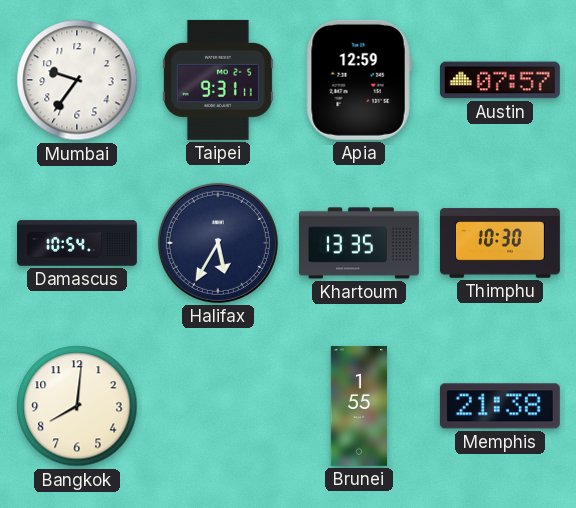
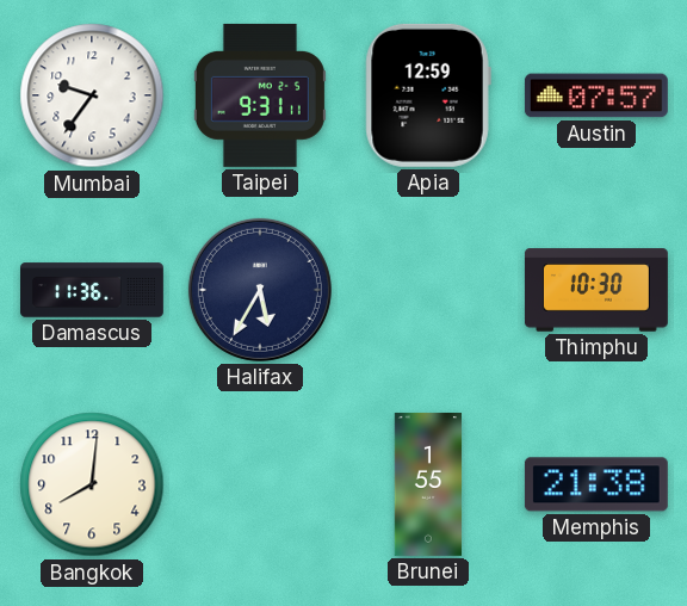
Damascus: 10:54 -> 11:36
Khartoum: 13:35 -> none
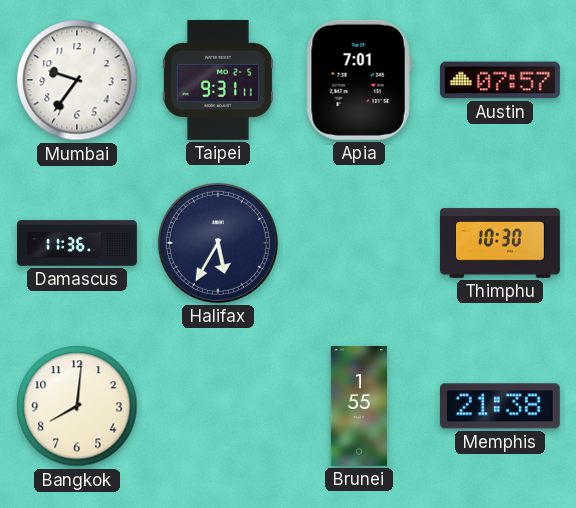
Apia: 12:59 -> 7:01
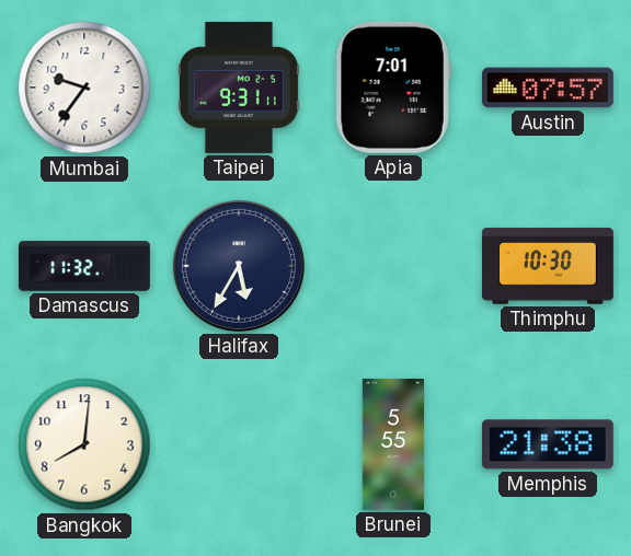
Damascus: 11:36 -> 11:32
Brunei: 1:55 -> 5:55
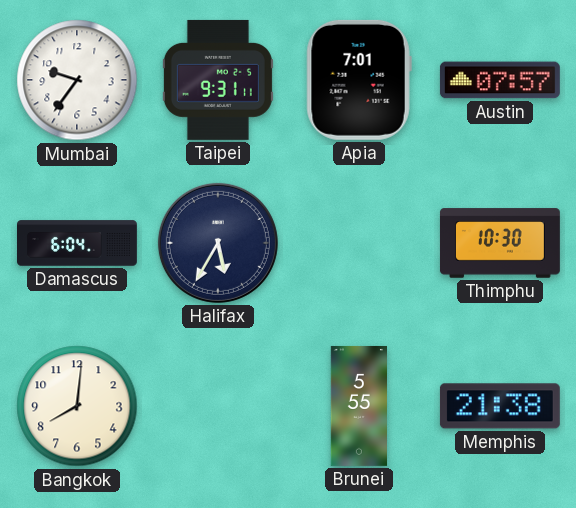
Damascus: 11:32 -> 6:04
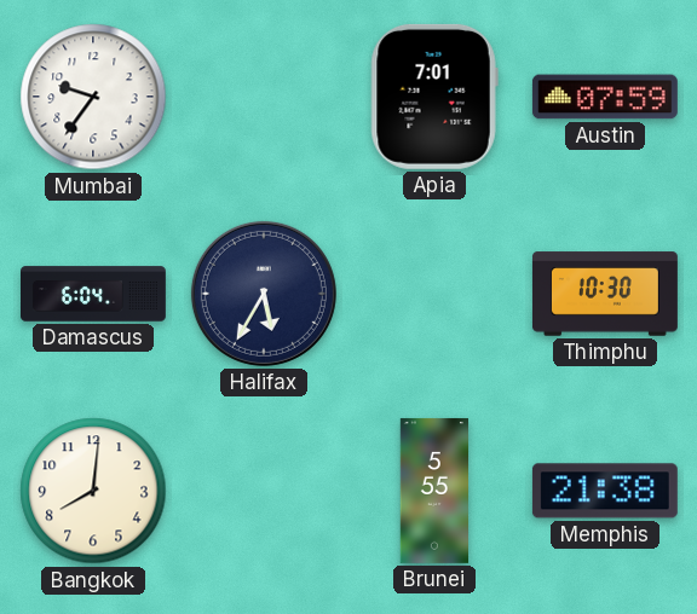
Taipei: 9:31 -> none
Austin: 07:57 -> 07:59
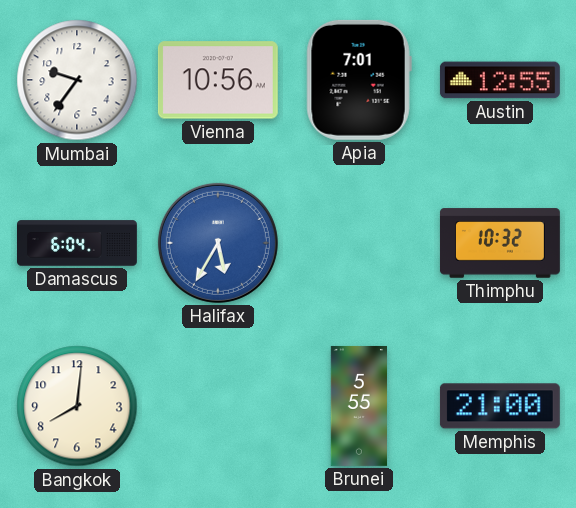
Vienna: none -> 10:56
Austin: 07:59 -> 12:55
Halifax dial: navy -> blue
Thimphu: 10:30 -> 10:32
Memphis: 21:38 -> 21:00
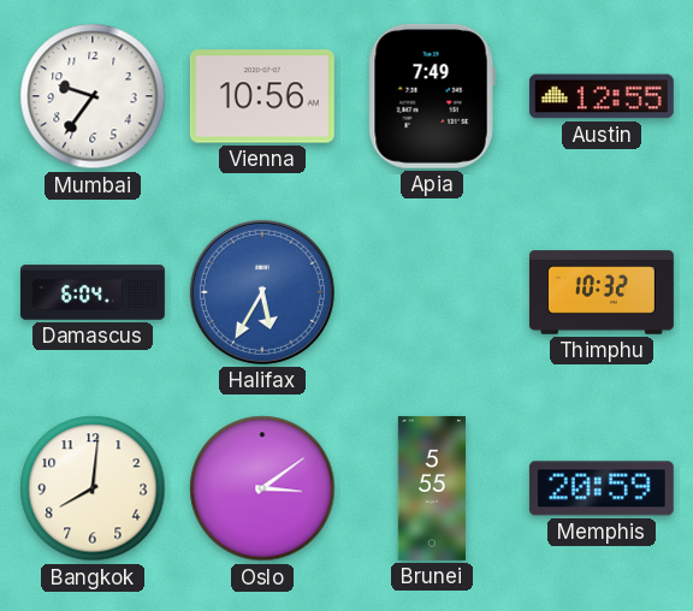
Apia: 7:01 -> 7:49
Oslo: none -> 3:09
Memphis: 21:00 -> 20:59
